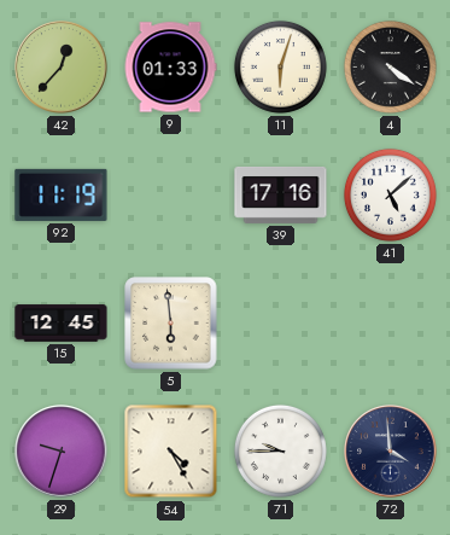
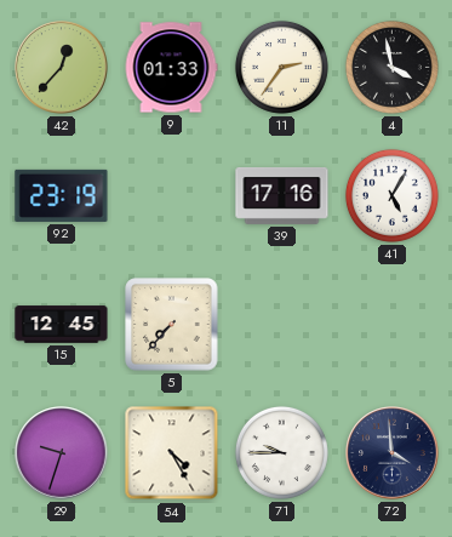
11: 6:03 -> 2:36
4: 4:21 -> 3:58
92: 11:19 -> 23:19
41: 5:08 -> 5:05
5: 5:59 -> 7:37
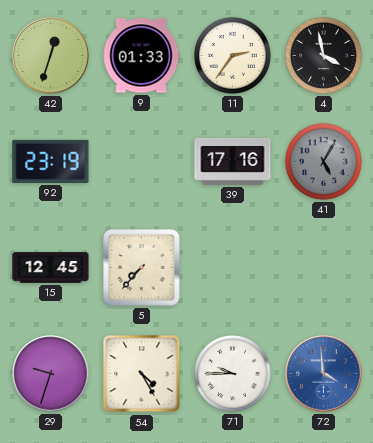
42: 12:37 -> 12:33
41 dial: white -> grey
72 dial: navy -> blue
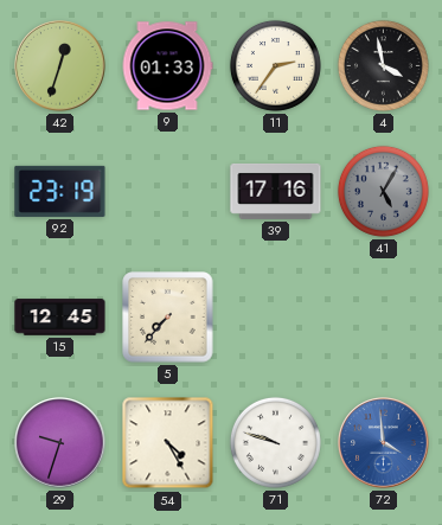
71: 9:45 -> 9:48
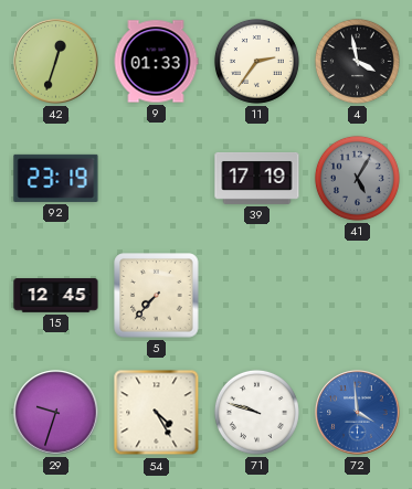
39: 17:16 -> 17:19
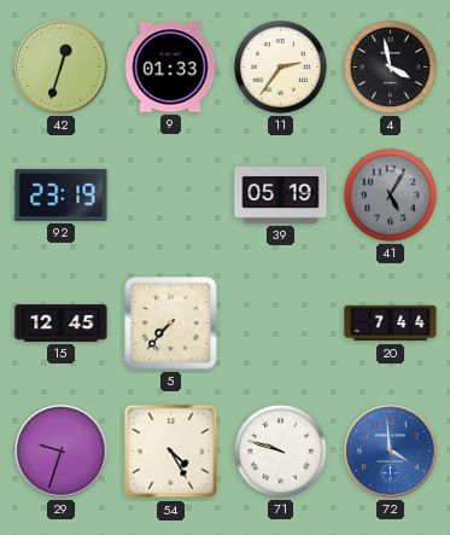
39: 17:19 -> 05:19
20: none -> 7:44
